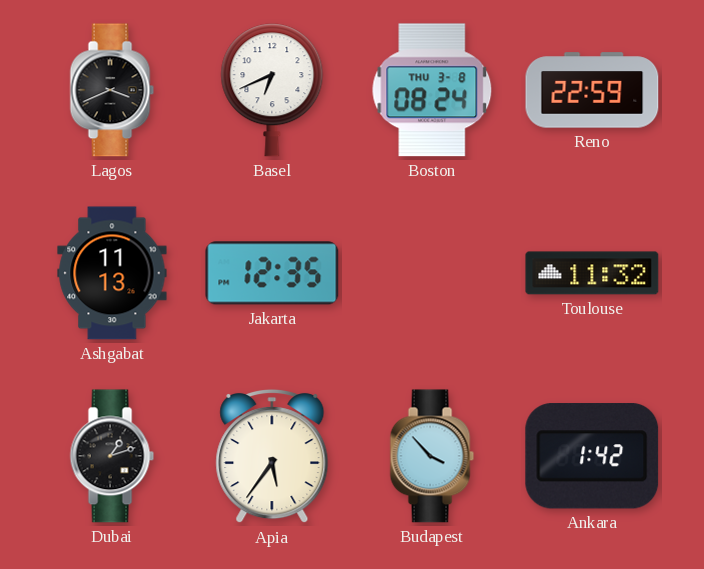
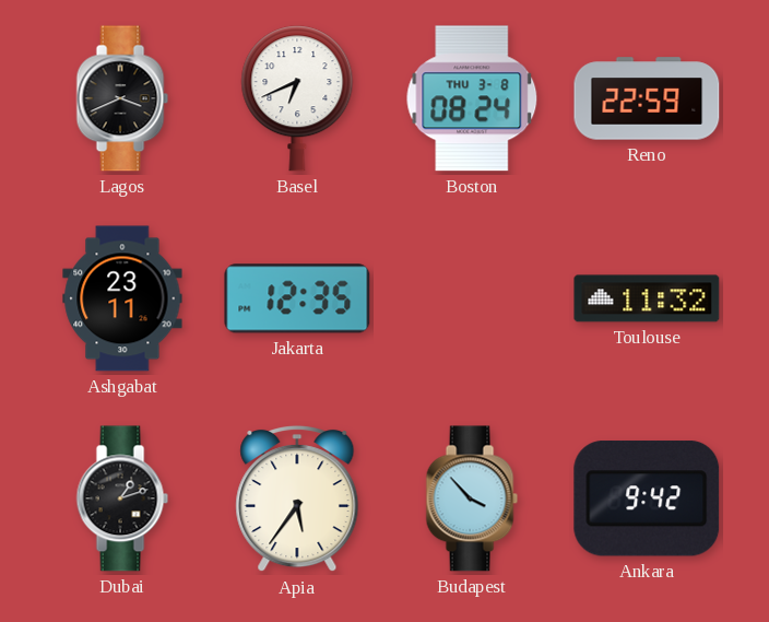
Ashgabat: 11:13 -> 23:11
Ankara: 1:42 -> 9:42
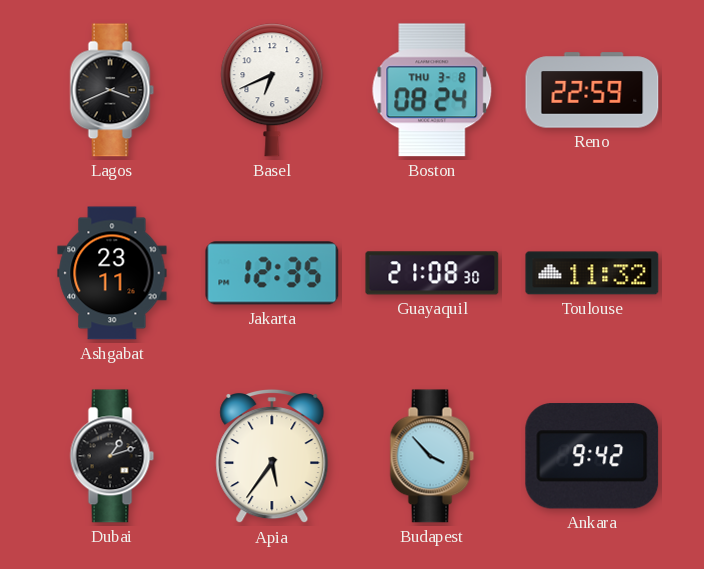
Guayaquil: none -> 21:08
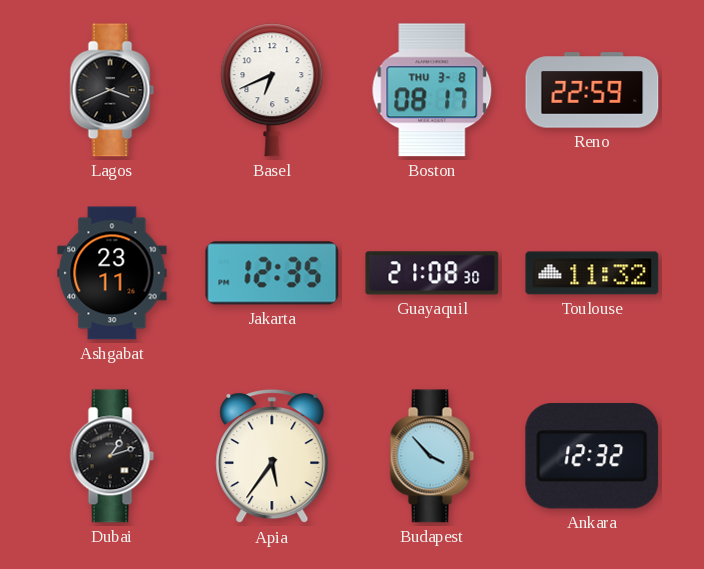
Boston: 08:24 -> 08:17
Ankara: 9:42 -> 12:32
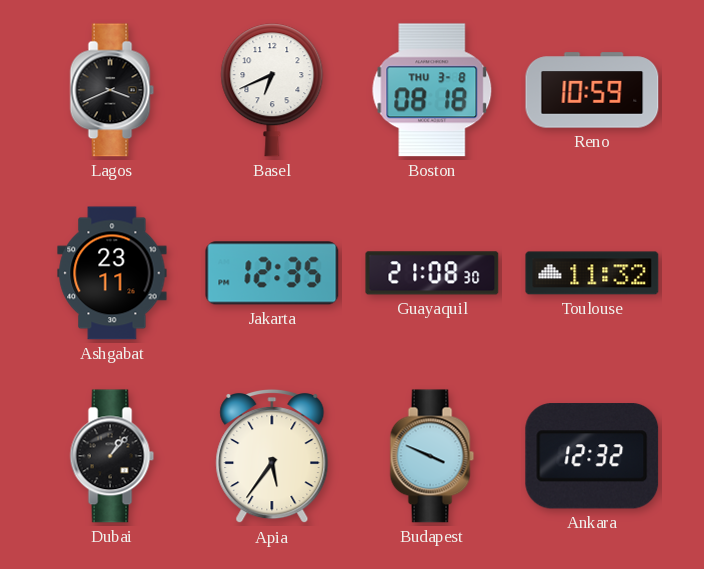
Boston: 08:17 -> 08:18
Reno: 22:59 -> 10:59
Dubai: 1:12 -> 1:07
Budapest: 3:53 -> 3:49
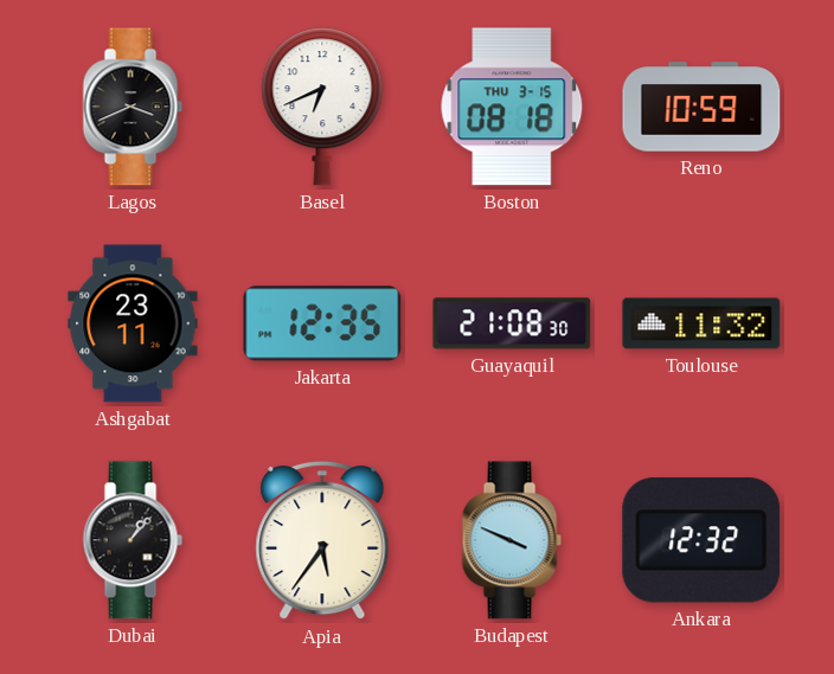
Boston date: THU 3-8 -> THU 3-15
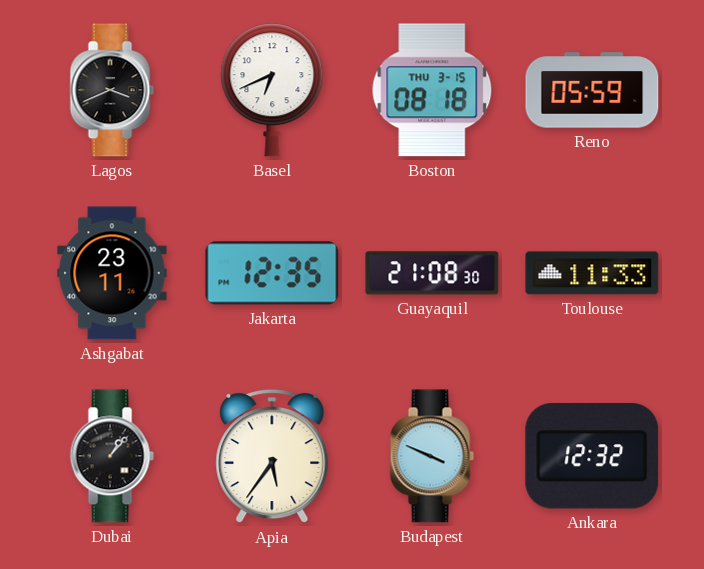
Reno: 10:59 -> 05:59
Toulouse: 11:32 -> 11:33
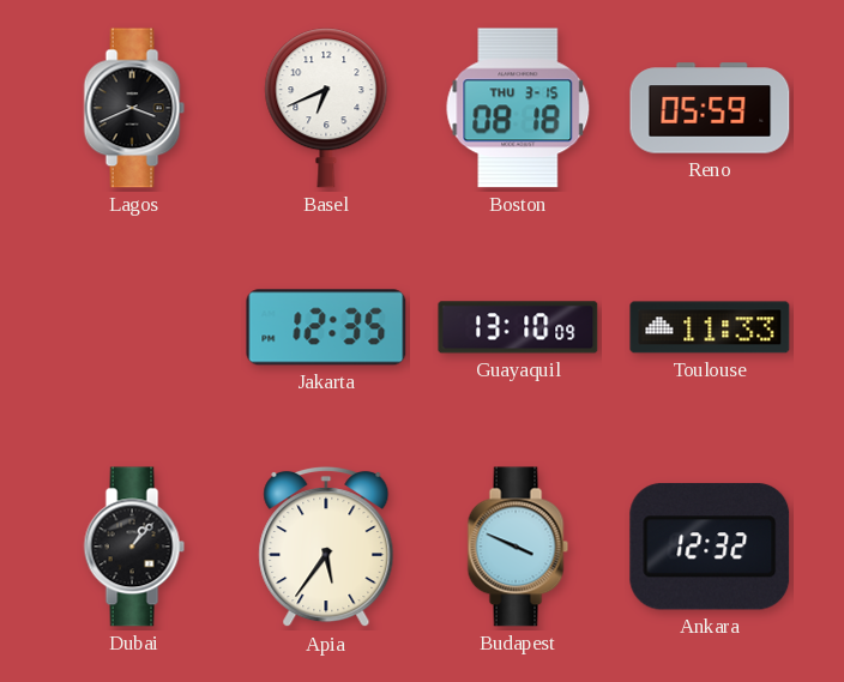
Ashgabat: 23:11 -> none
Guayaquil: 21:08 -> 13:10
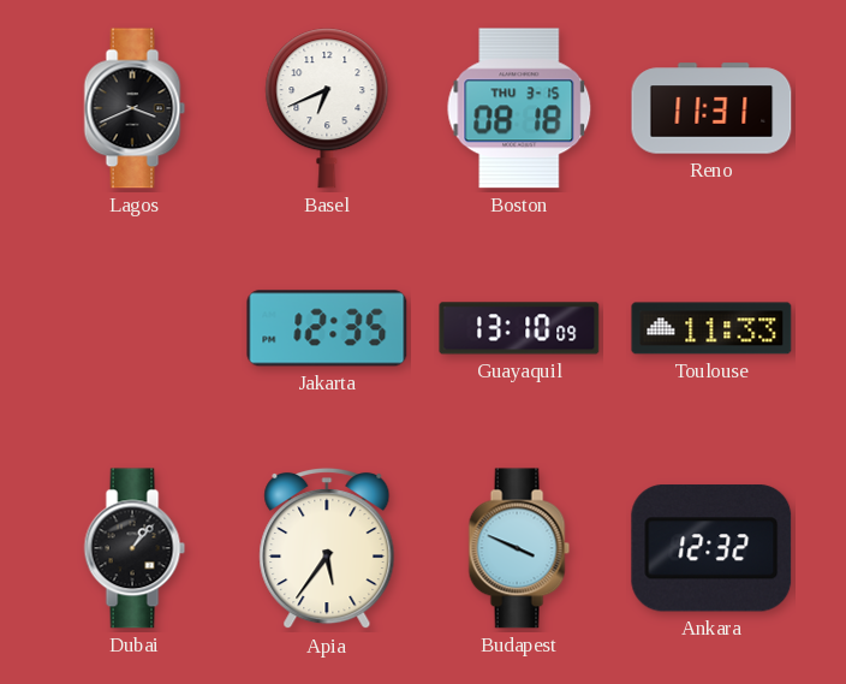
Reno: 05:59 -> 11:31
